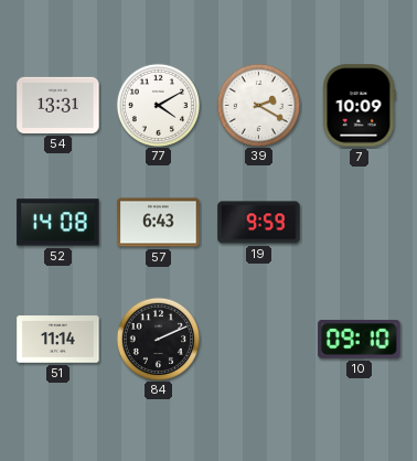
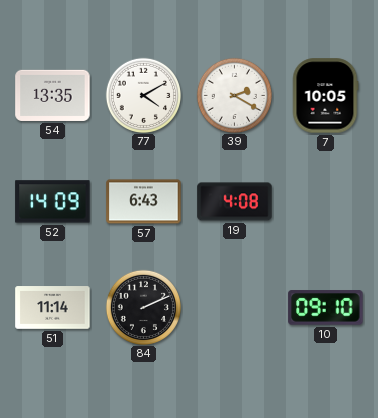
54: 13:31 -> 13:35
7: 10:09 -> 10:05
52: 14:08 -> 14:09
19: 9:59 -> 4:08
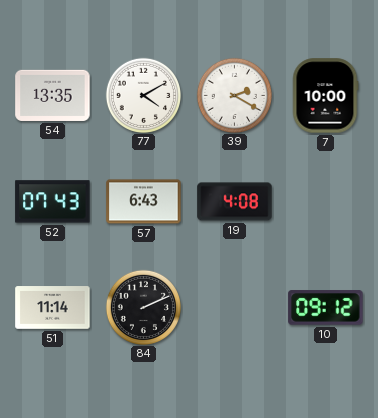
7: 10:05 -> 10:00
52: 14:09 -> 07:43
10: 09:10 -> 09:12
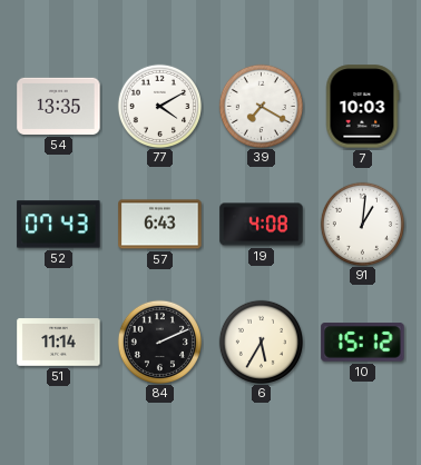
39: 2:20 -> 7:20
7: 10:00 -> 10:03
91: none -> 1:01
6: none -> 5:35
10: 09:12 -> 15:12
